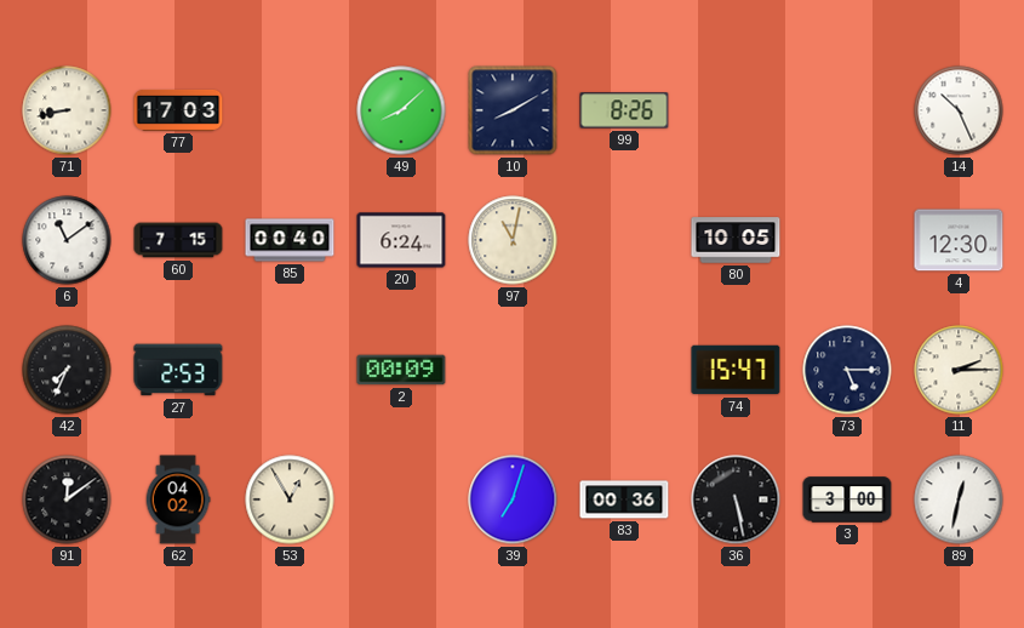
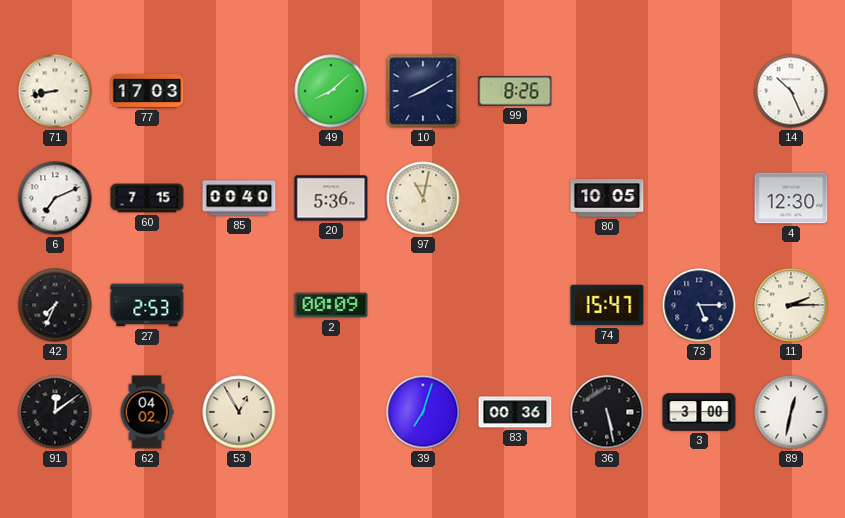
6: 11:09 -> 7:11
20: 6:24 -> 5:36
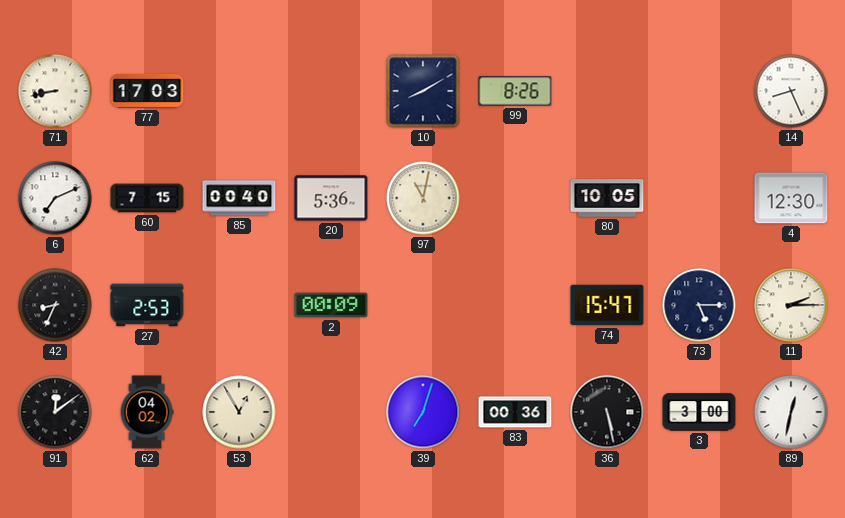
49: 8:08 -> none
14: 10:26 -> 8:26
42: 7:34 -> 8:34
